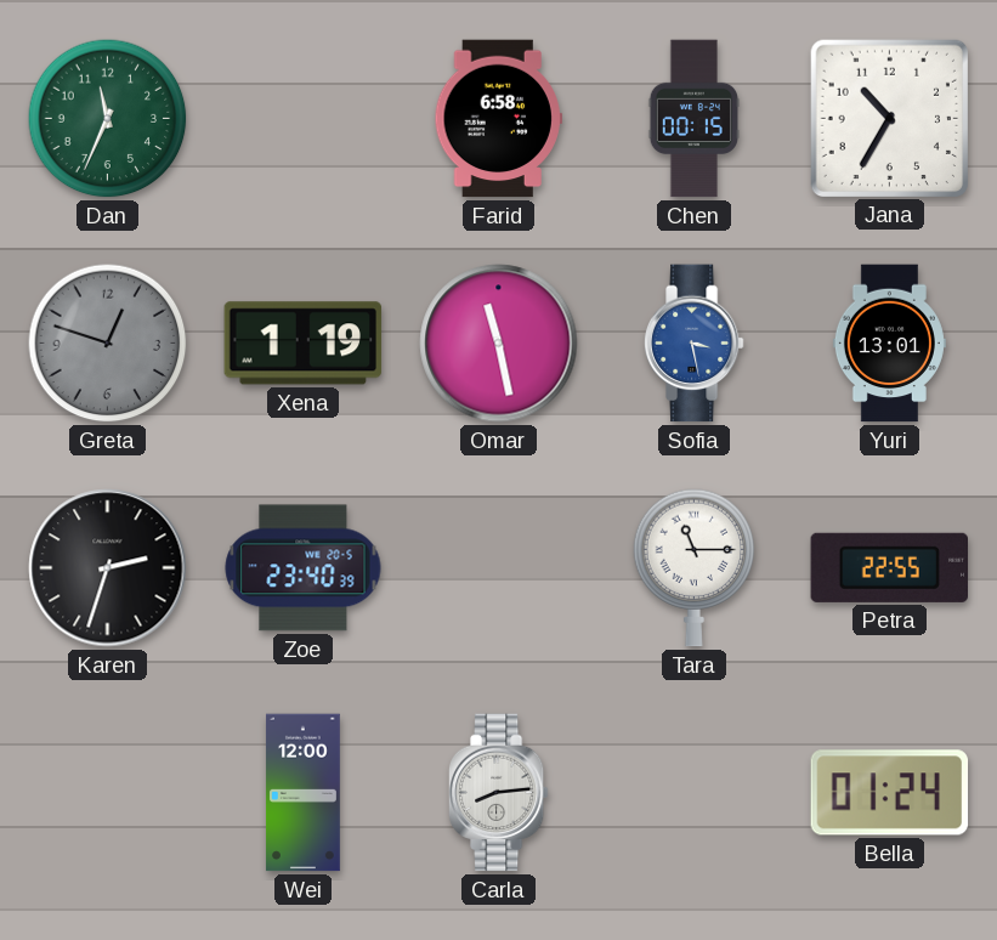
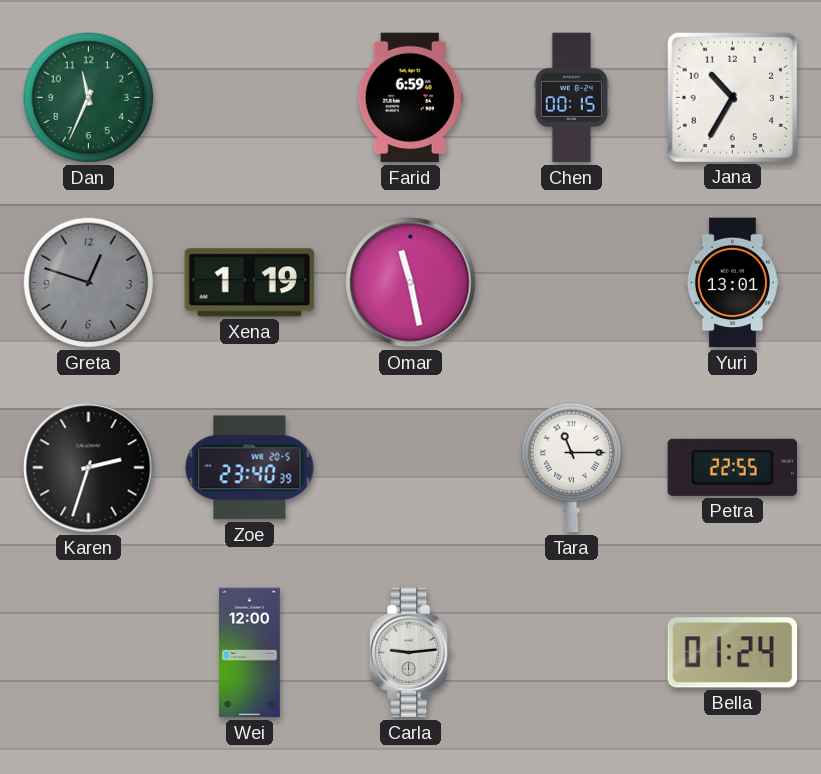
Farid: 6:58 -> 6:59
Sofia: 3:28 -> none
Carla: 8:14 -> 9:14
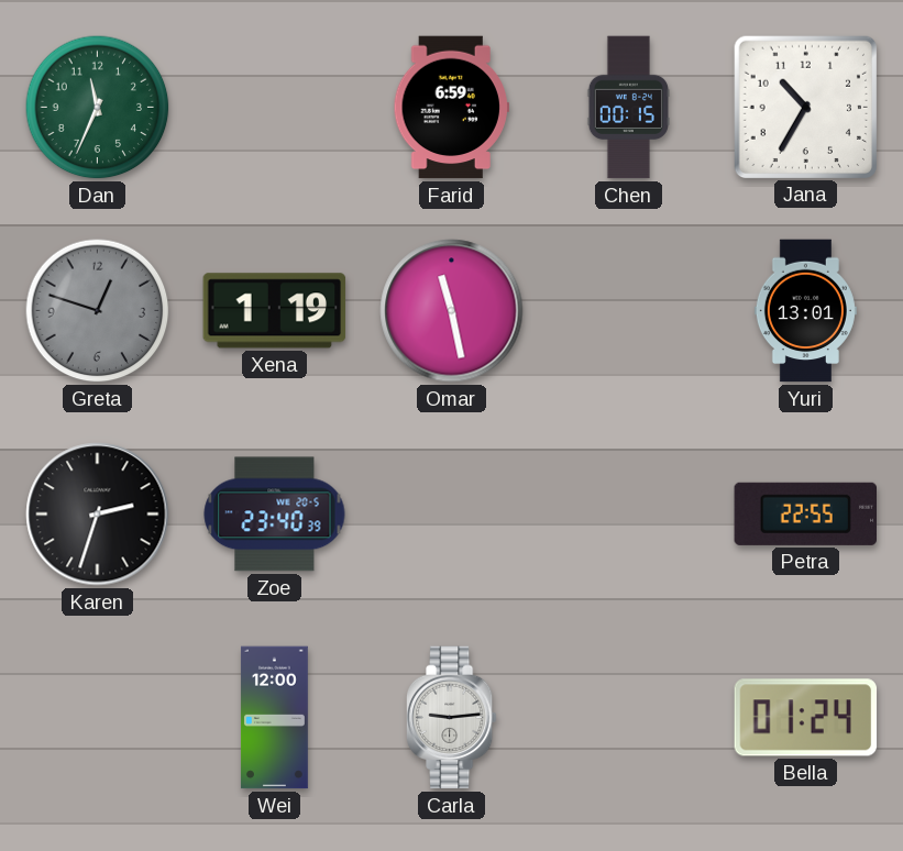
Tara: 11:15 -> none
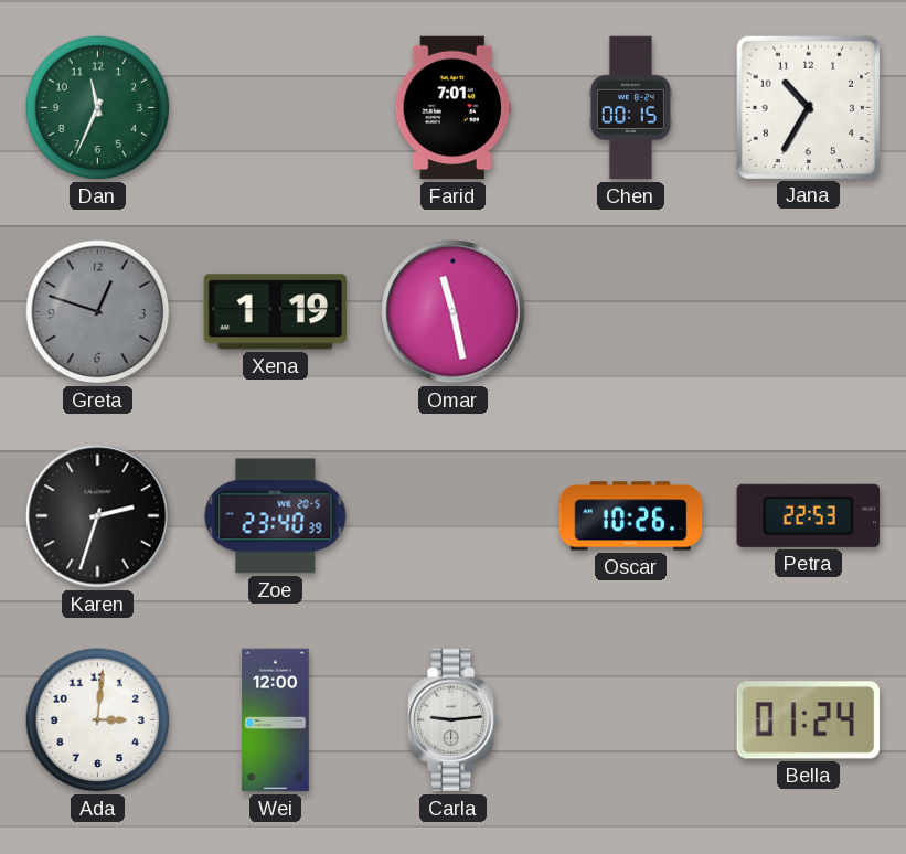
Farid: 6:59 -> 7:01
Yuri: 13:01 -> none
Oscar: none -> 10:26
Petra: 22:55 -> 22:53
Ada: none -> 3:01
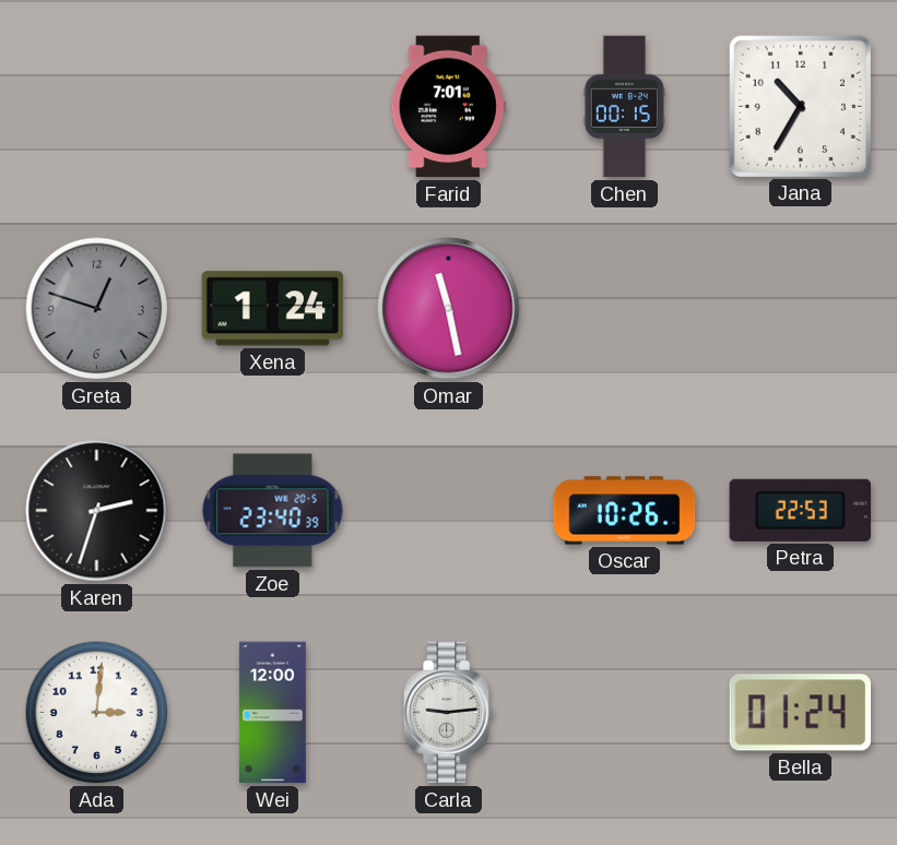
Dan: 11:34 -> none
Xena: 1:19 -> 1:24
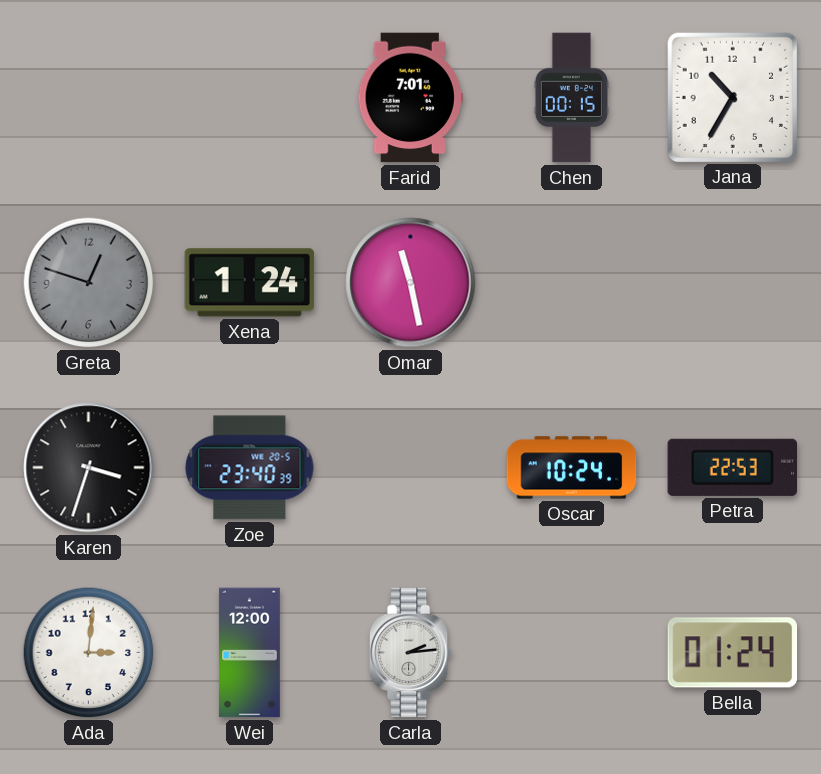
Karen: 2:33 -> 3:33
Oscar: 10:26 -> 10:24
Carla: 9:14 -> 2:14
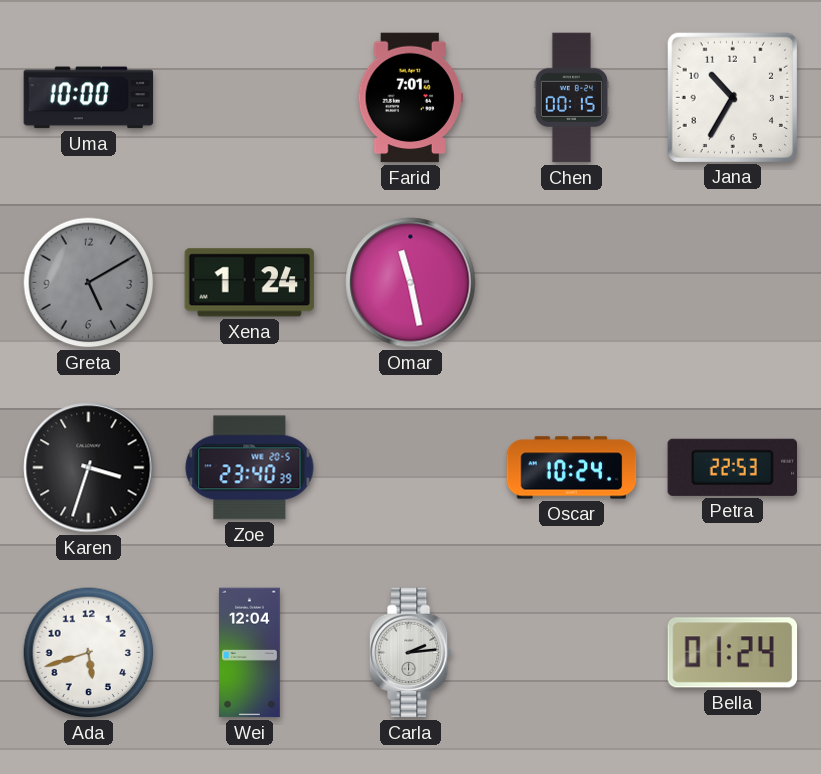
Uma: none -> 10:00
Greta: 12:48 -> 5:10
Ada: 3:01 -> 5:42
Wei: 12:00 -> 12:04
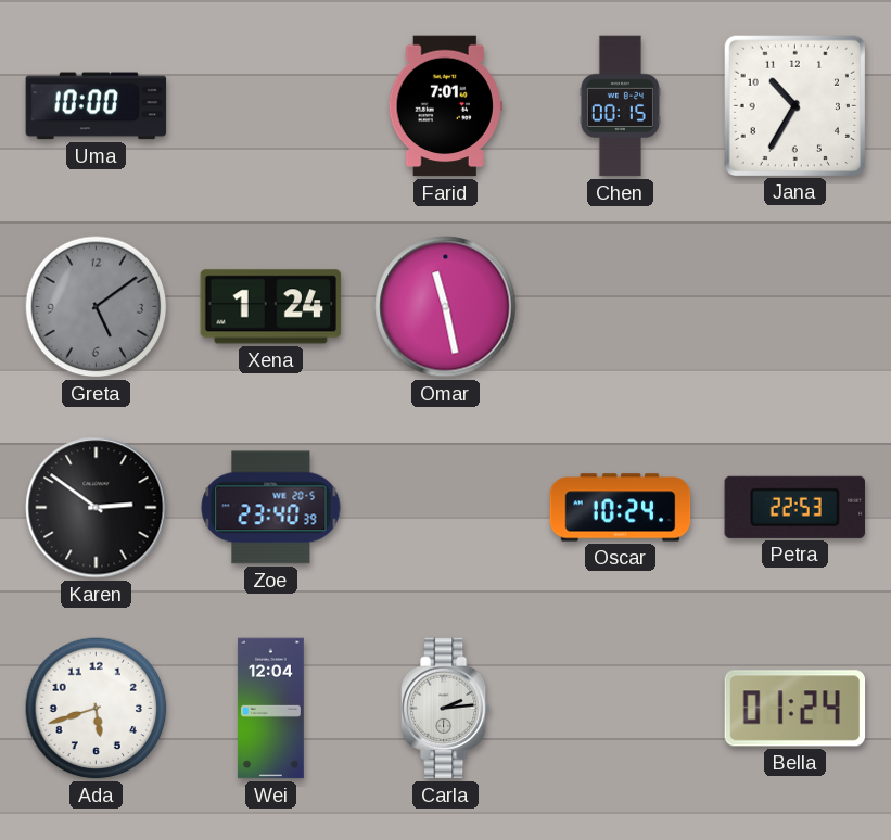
Greta: 5:10 -> 5:09
Karen: 3:33 -> 2:51
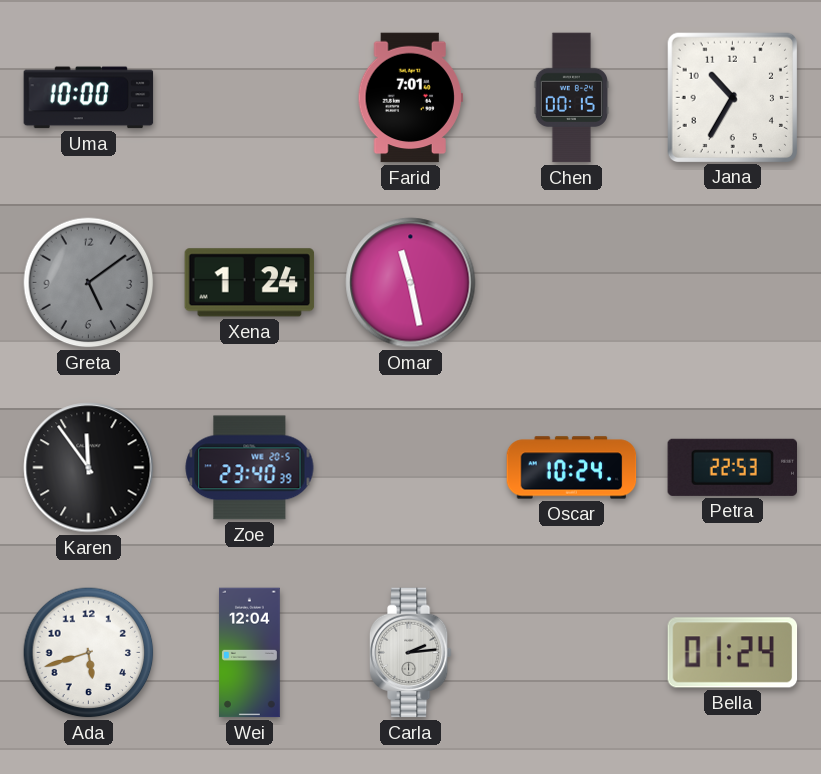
Karen: 2:51 -> 11:54
